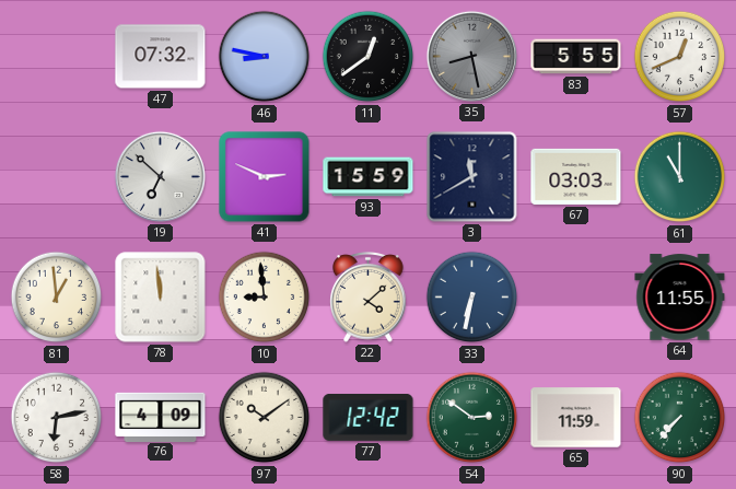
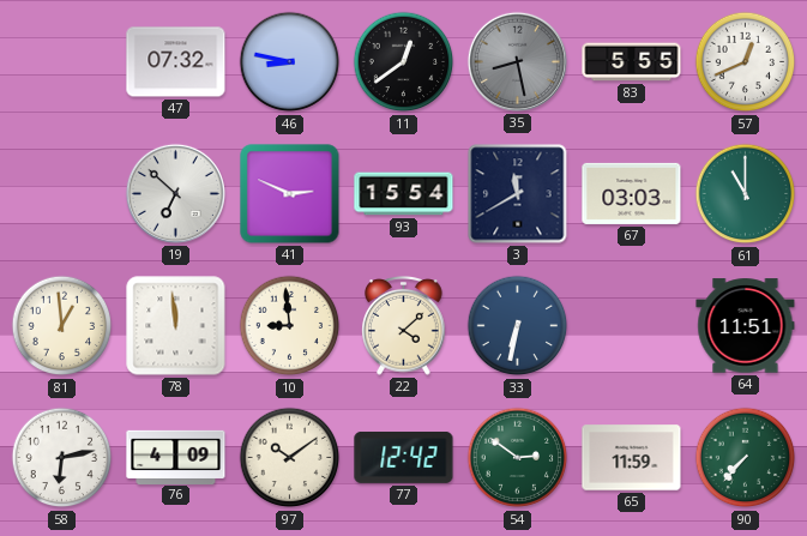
93: 15:59 -> 15:54
64: 11:55 -> 11:51
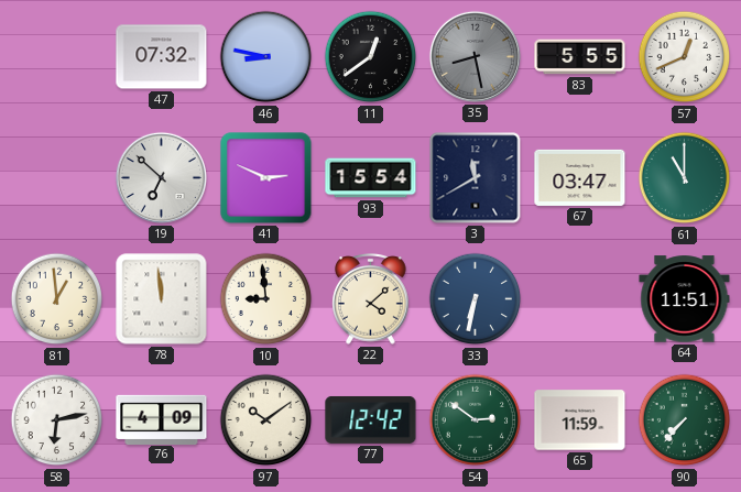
67: 03:03 -> 03:47
